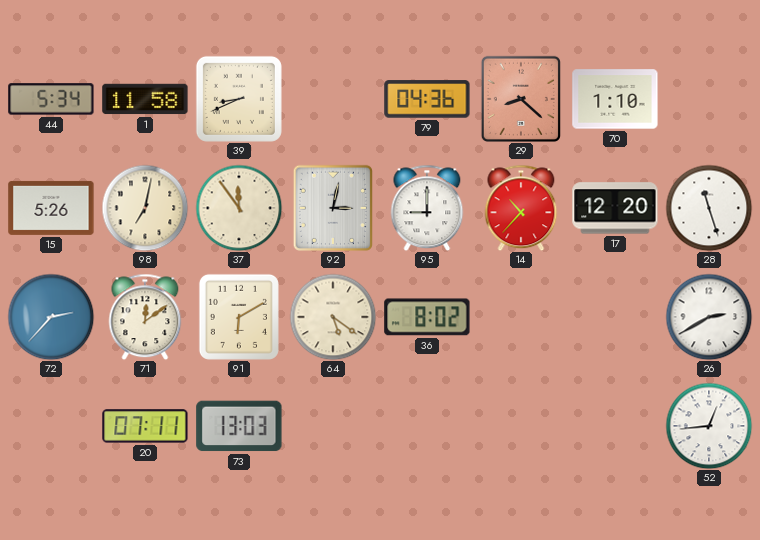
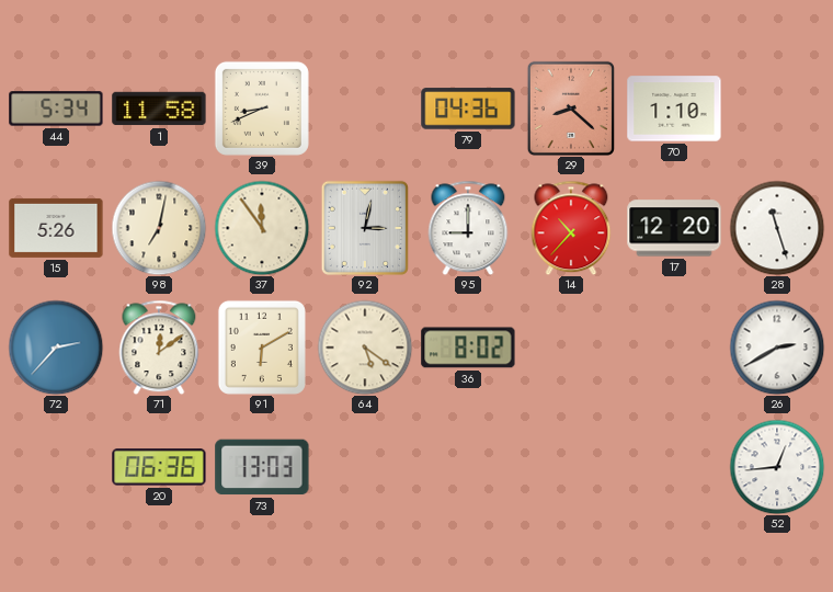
20: 07:11 -> 06:36
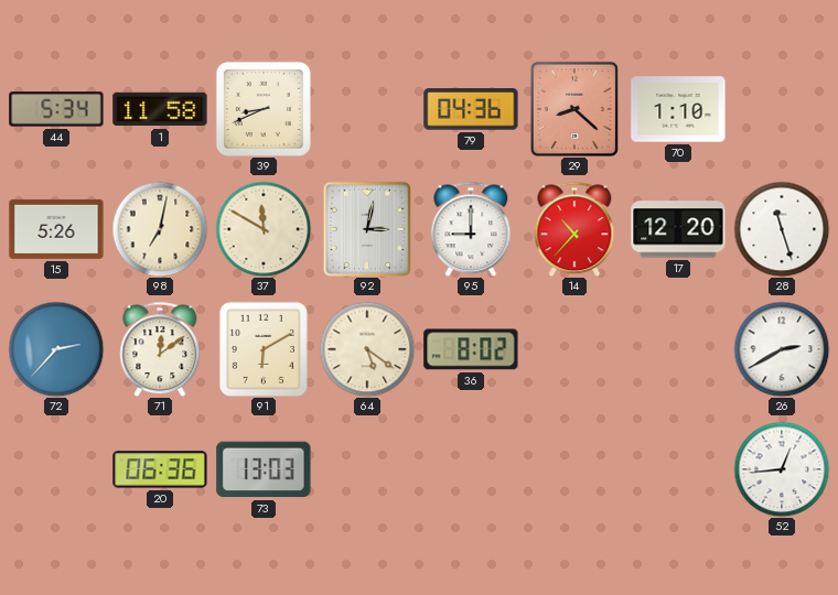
37: 11:54 -> 11:50
